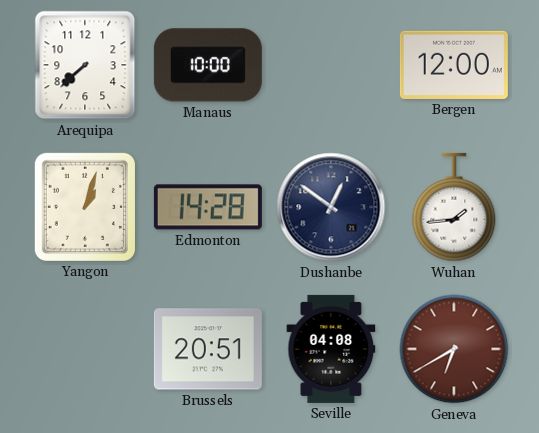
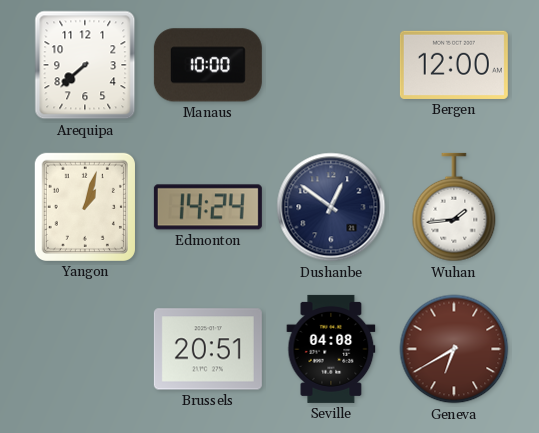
Edmonton: 14:28 -> 14:24
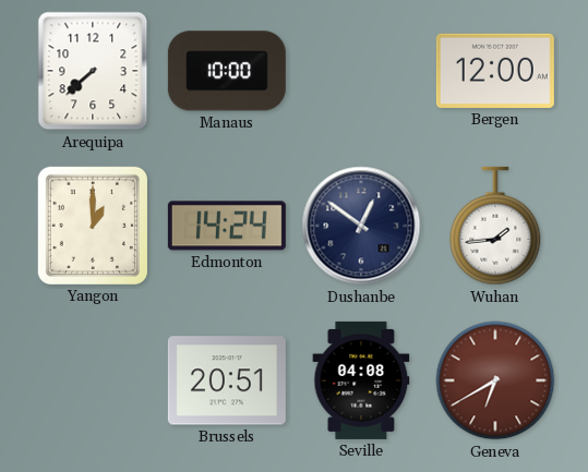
Yangon: 1:03 -> 1:00
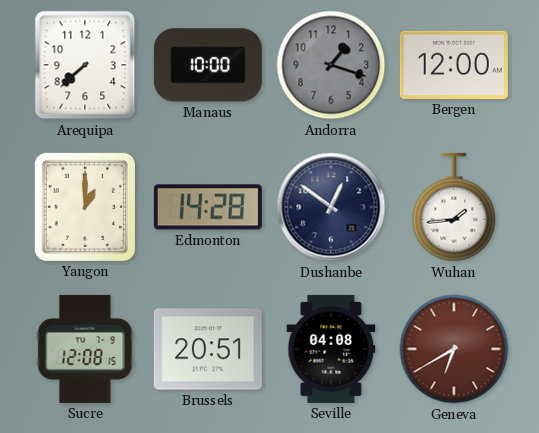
Andorra: none -> 1:18
Edmonton: 14:24 -> 14:28
Sucre: none -> 12:08
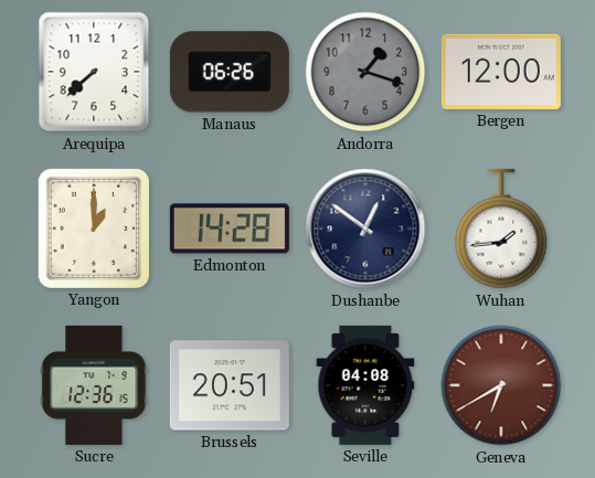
Manaus: 10:00 -> 06:26
Sucre: 12:08 -> 12:36
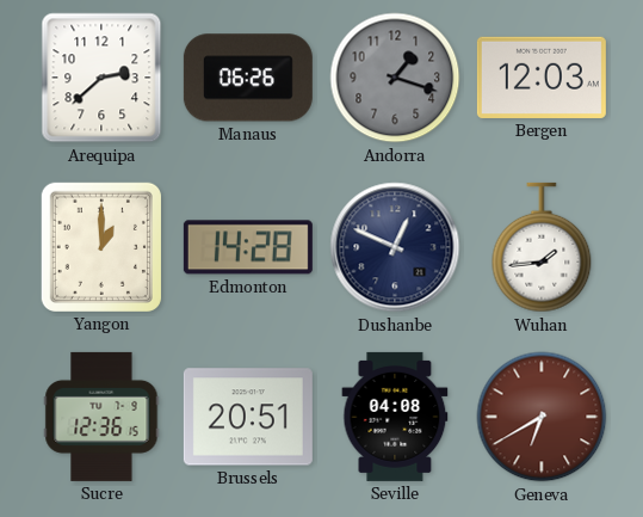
Arequipa: 7:38 -> 2:38
Bergen: 12:00 -> 12:03
Dushanbe: 12:51 -> 12:49
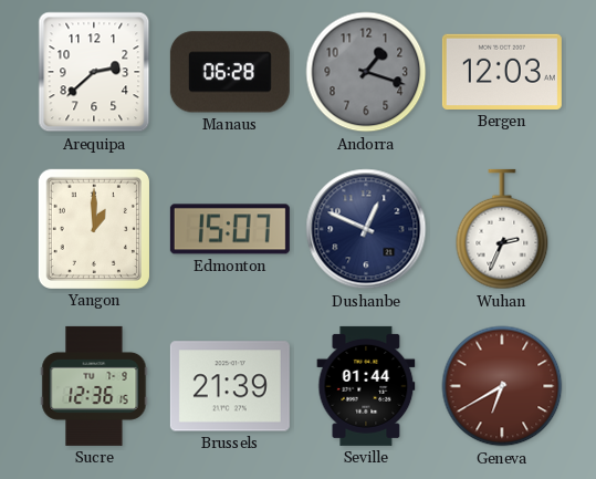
Manaus: 06:26 -> 06:28
Edmonton: 14:28 -> 15:07
Wuhan: 1:44 -> 2:34
Brussels: 20:51 -> 21:39
Seville: 04:08 -> 01:44
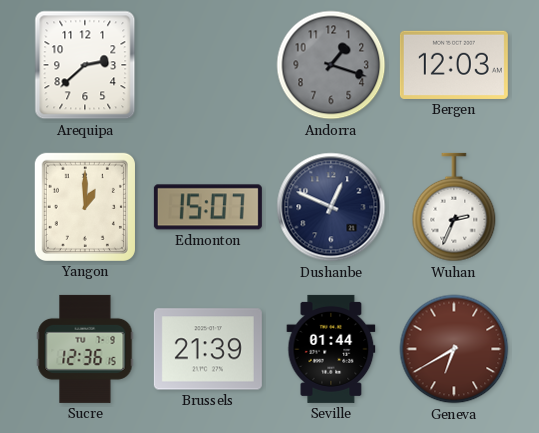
Manaus: 06:28 -> none
